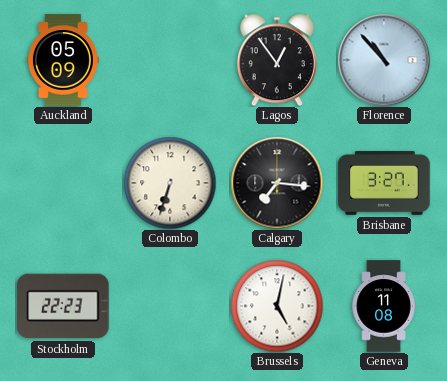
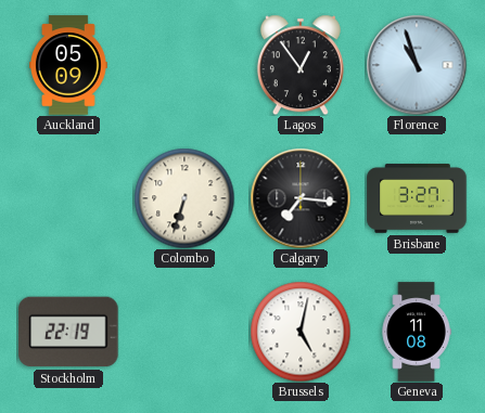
Florence: 10:53 -> 10:57
Stockholm: 22:23 -> 22:19
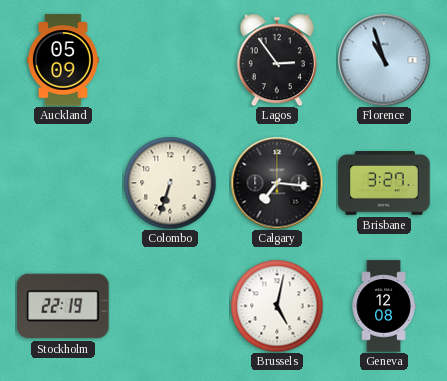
Lagos: 12:54 -> 2:54
Geneva: 11:08 -> 12:08
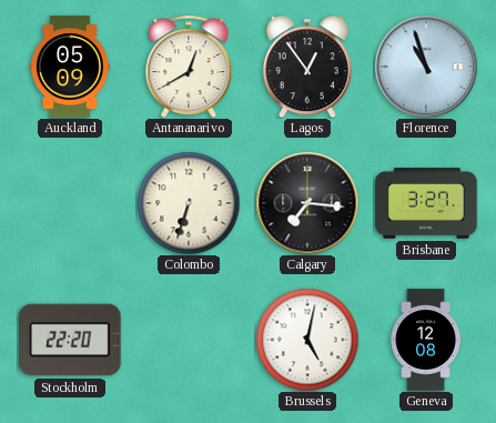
Antananarivo: none -> 12:40
Lagos: 2:54 -> 12:54
Stockholm: 22:19 -> 22:20
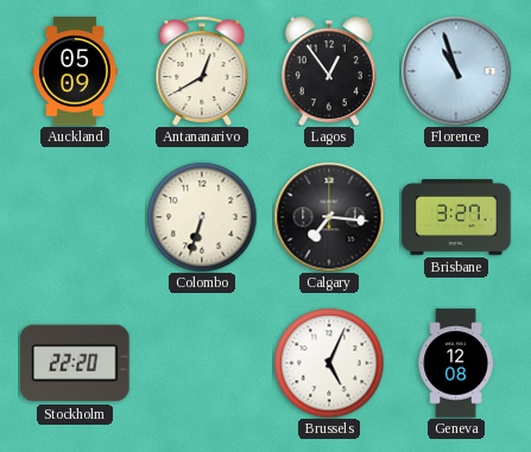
Brussels: 5:02 -> 5:04
